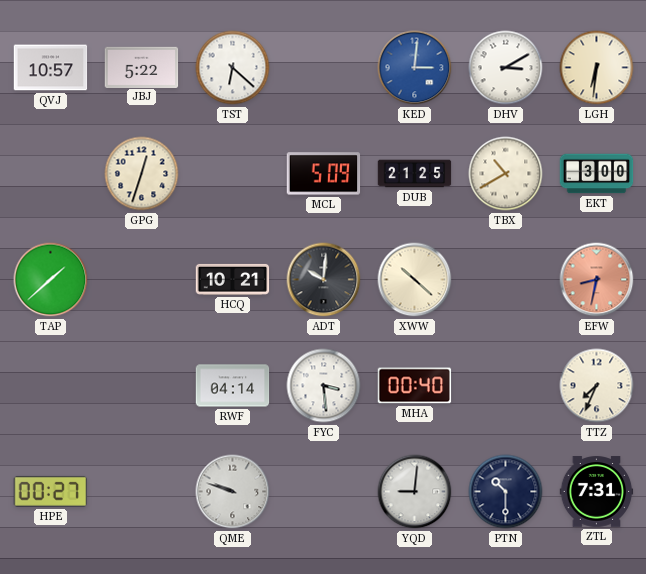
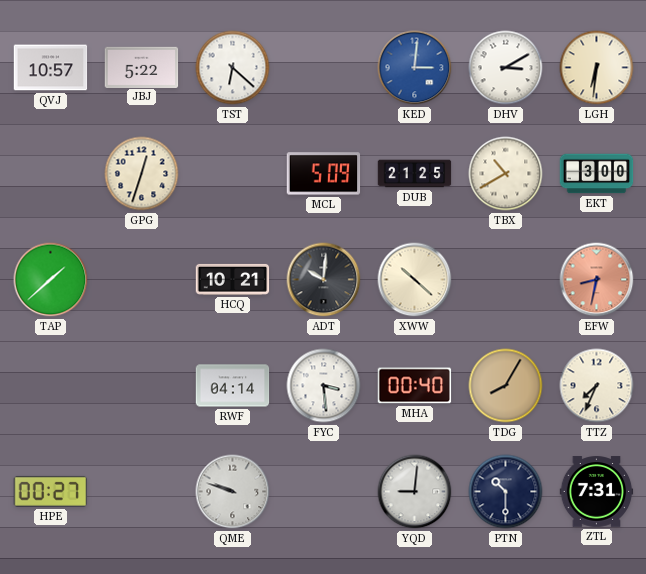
TDG: none -> 8:05
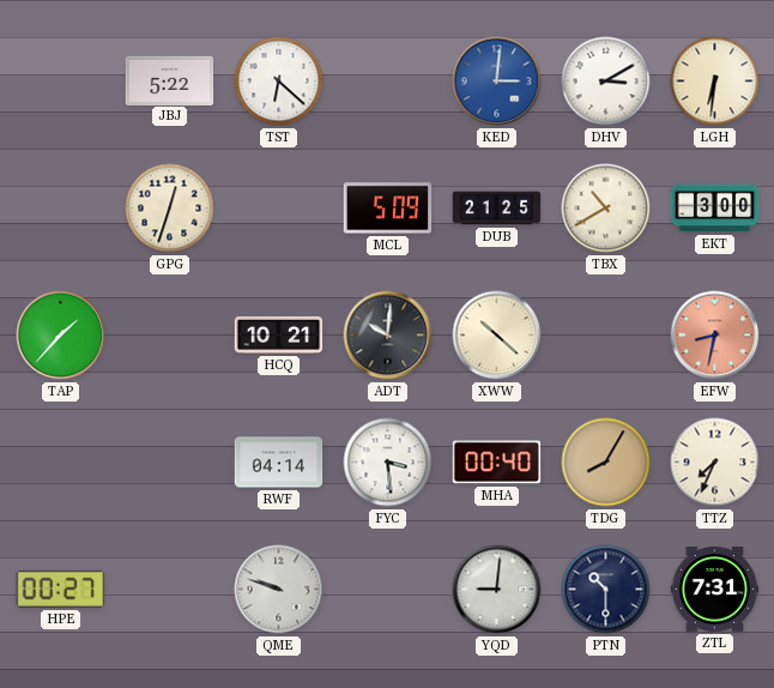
QVJ: 10:57 -> none
TAP: 1:38 -> 1:37
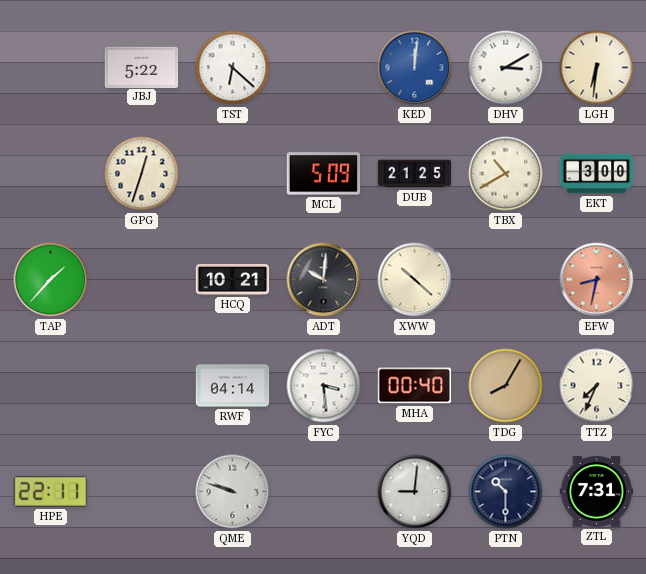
KED: 3:01 -> 12:01
HPE: 00:27 -> 22:11
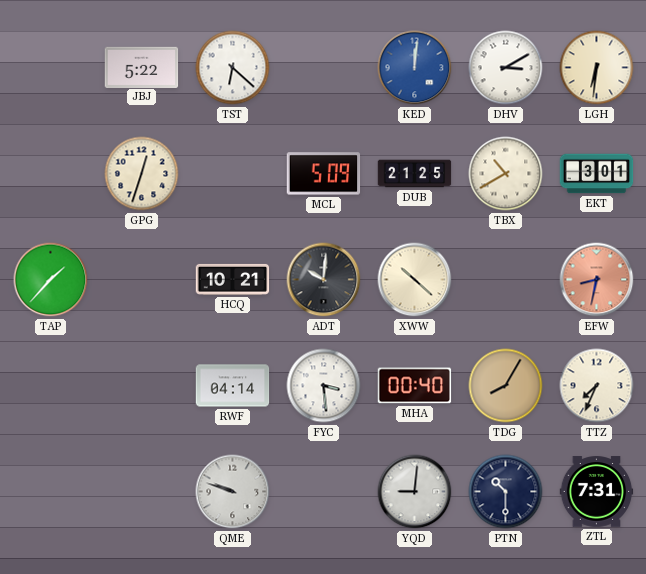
EKT: 3:00 -> 3:01
HPE: 22:11 -> none
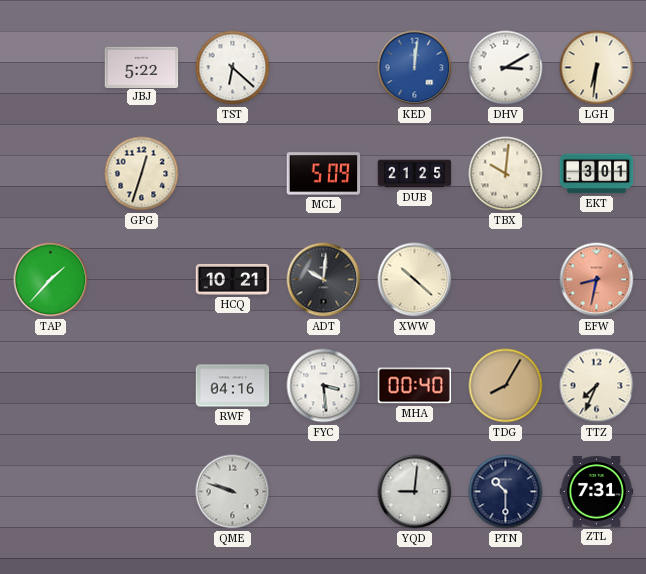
TBX: 10:40 -> 10:01
RWF: 04:14 -> 04:16
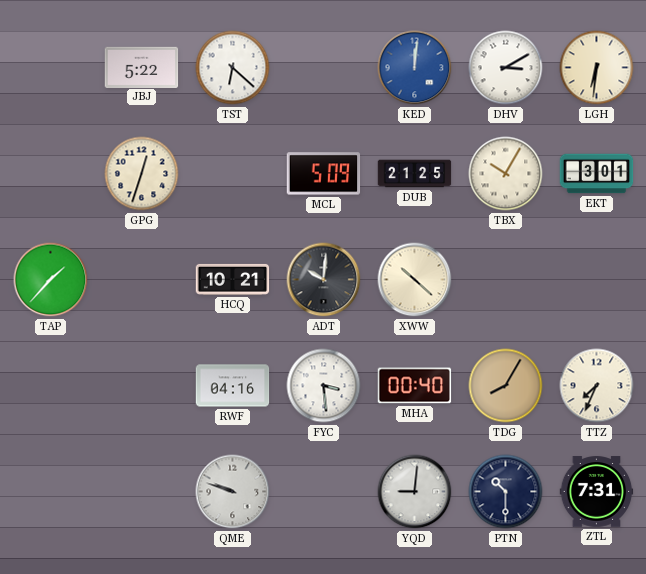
TBX: 10:01 -> 10:05
EFW: 8:32 -> none
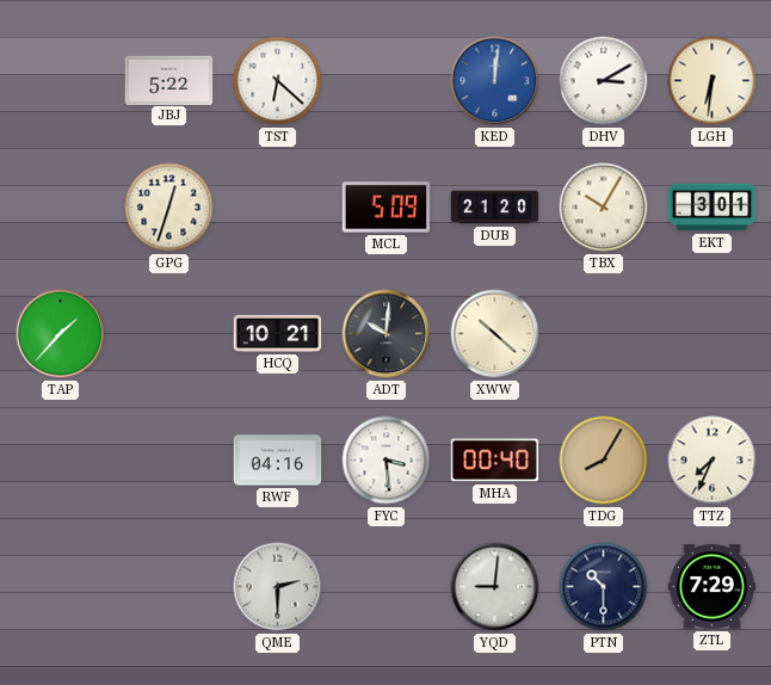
DUB: 21:25 -> 21:20
QME: 9:48 -> 2:30
ZTL: 7:31 -> 7:29
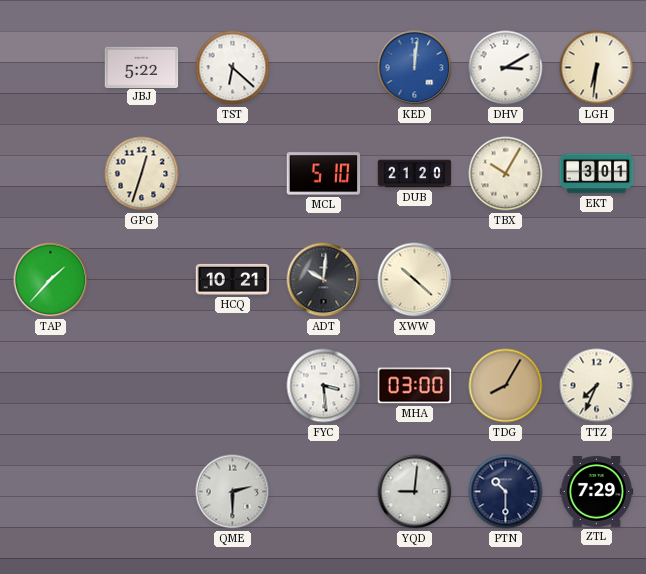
MCL: 5:09 -> 5:10
RWF: 04:16 -> none
MHA: 00:40 -> 03:00
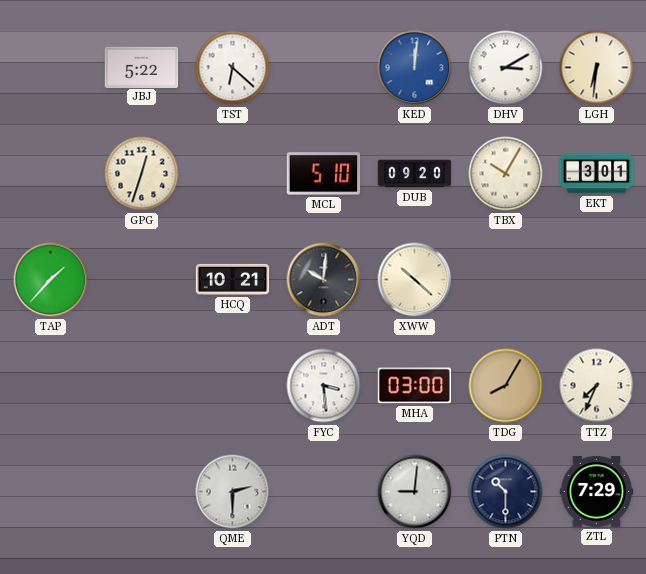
DUB: 21:20 -> 09:20
